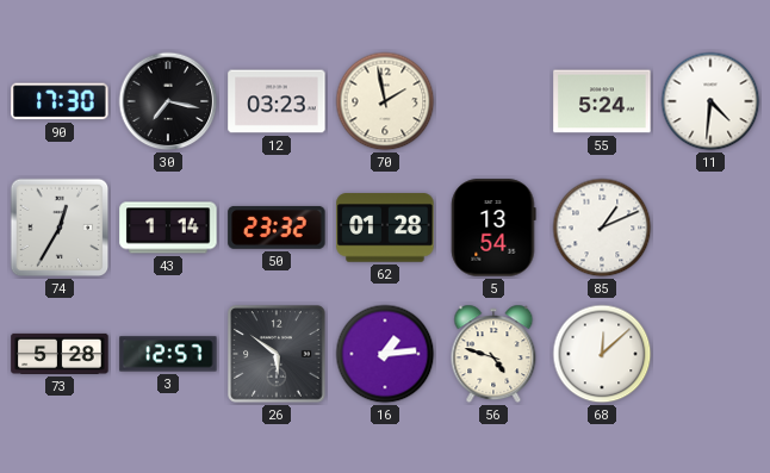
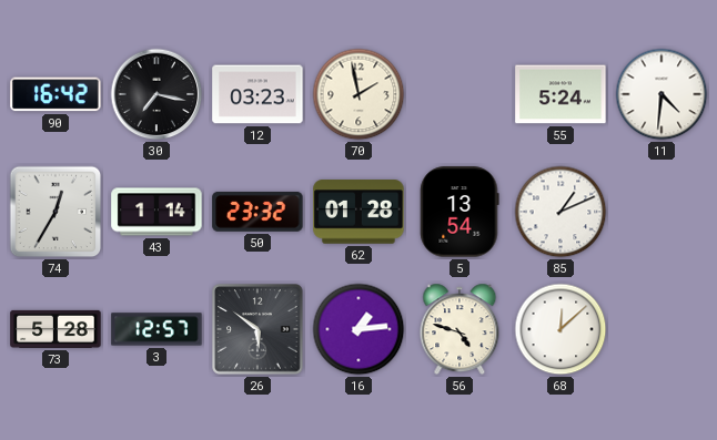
90: 17:30 -> 16:42
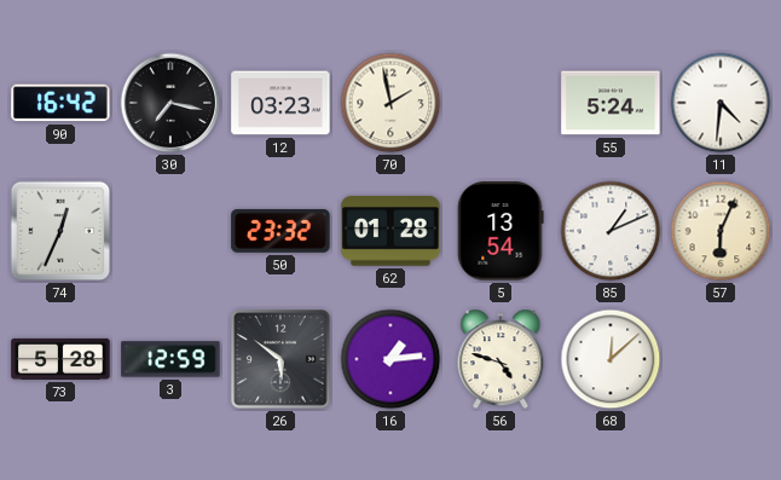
74: 12:35 -> 12:34
43: 1:14 -> none
57: none -> 6:04
3: 12:57 -> 12:59
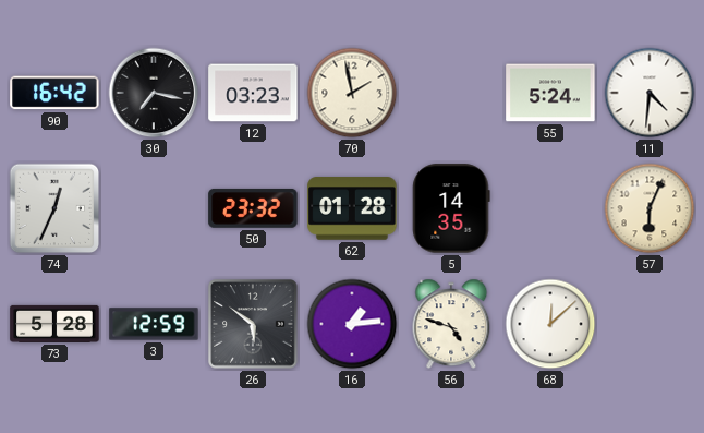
5: 13:54 -> 14:35
85: 1:11 -> none
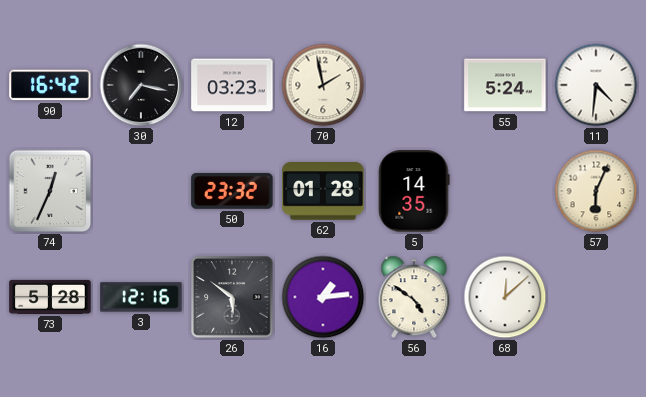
3: 12:59 -> 12:16
56: 4:48 -> 4:51
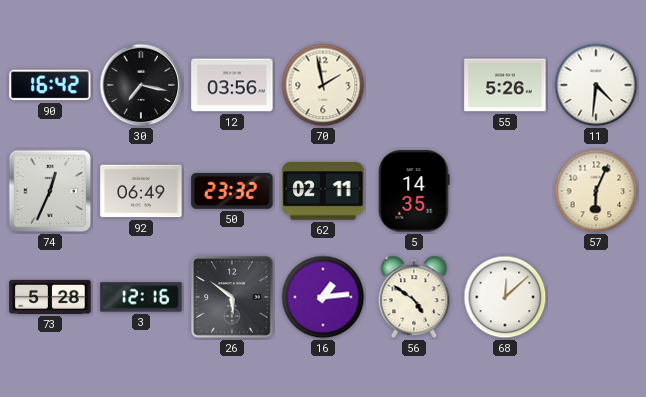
12: 03:23 -> 03:56
55: 5:24 -> 5:26
92: none -> 06:49
62: 01:28 -> 02:11
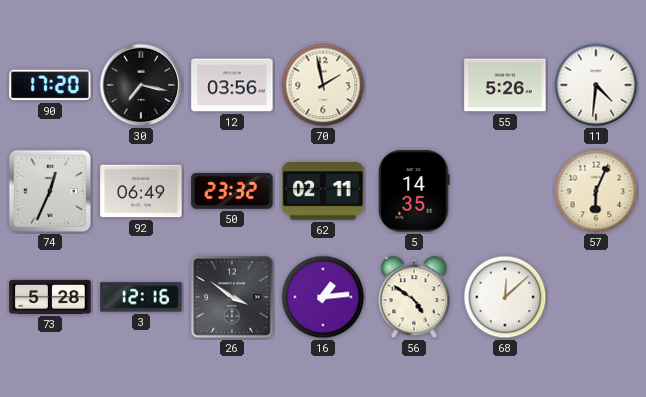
90: 16:42 -> 17:20
26: 5:51 -> 3:51
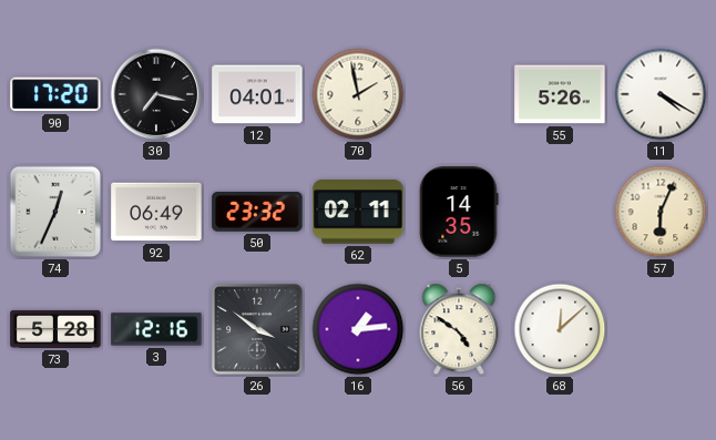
12: 03:56 -> 04:01
11: 4:31 -> 4:20
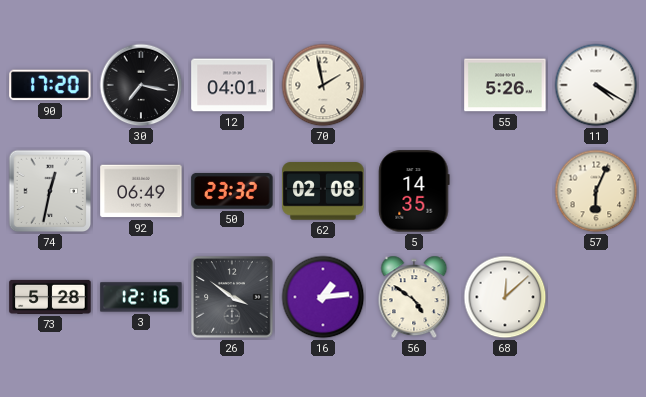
74: 12:34 -> 12:32
62: 02:11 -> 02:08
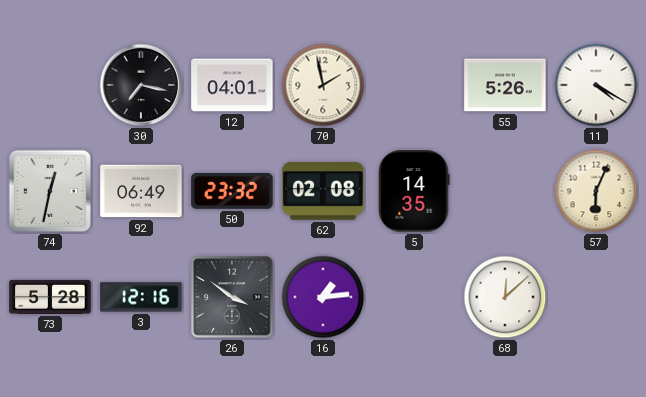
90: 17:20 -> none
56: 4:51 -> none
